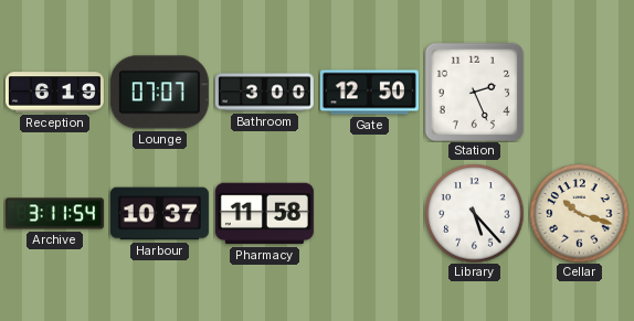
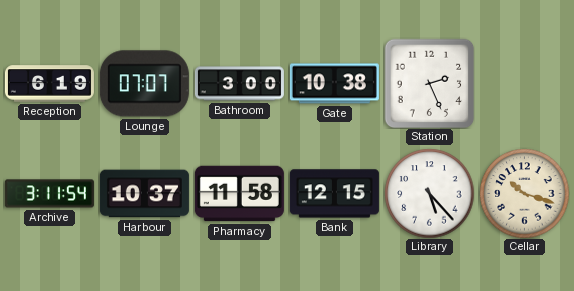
Gate: 12:50 -> 10:38
Bank: none -> 12:15
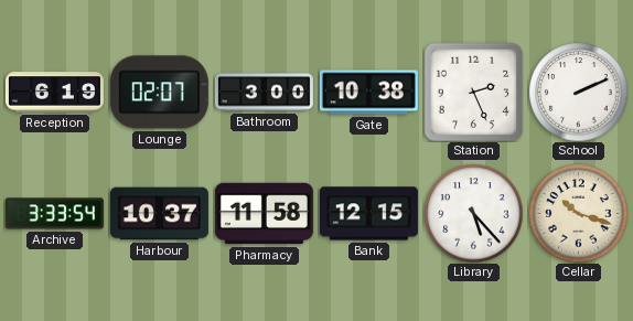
Lounge: 07:07 -> 02:07
School: none -> 2:11
Archive: 3:11 -> 3:33
